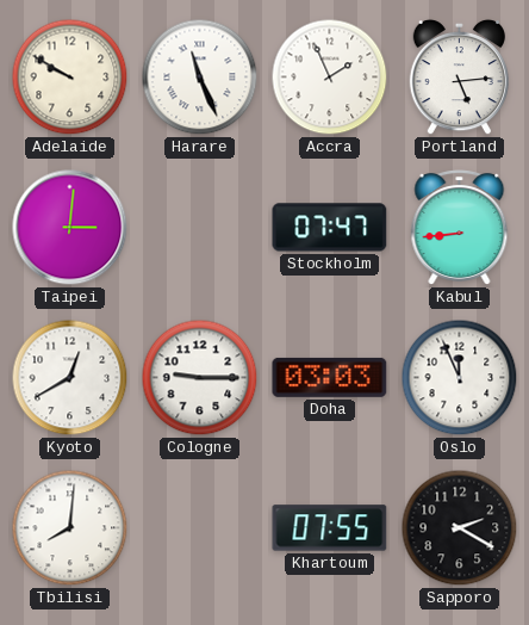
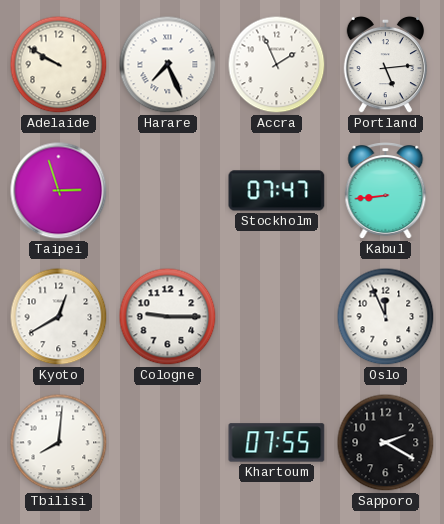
Harare: 11:26 -> 7:26
Taipei: 3:01 -> 2:57
Doha: 03:03 -> none
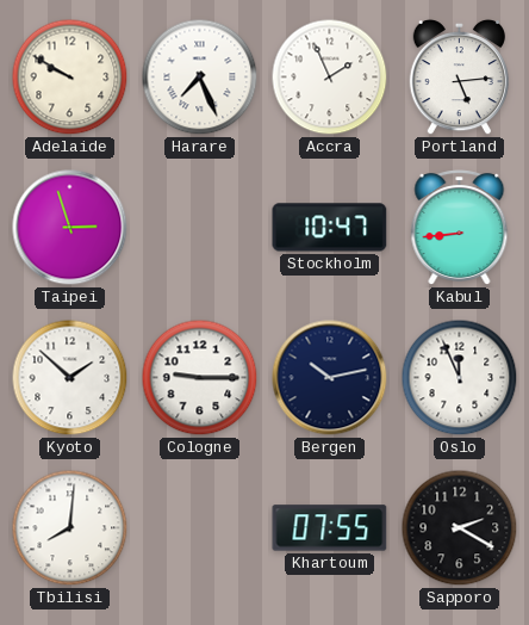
Stockholm: 07:47 -> 10:47
Kyoto: 12:40 -> 1:52
Bergen: none -> 10:13
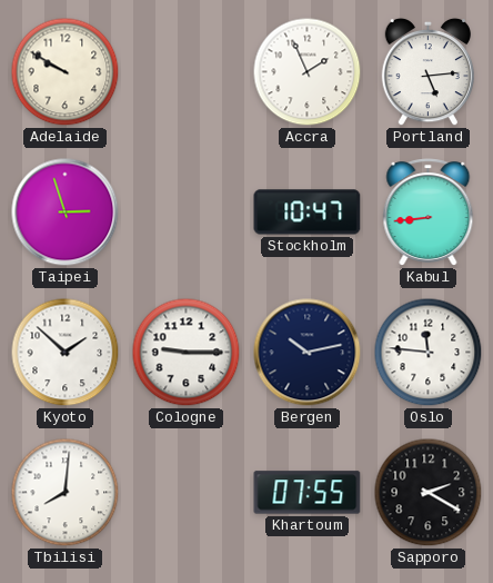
Harare: 7:26 -> none
Oslo: 11:56 -> 11:46
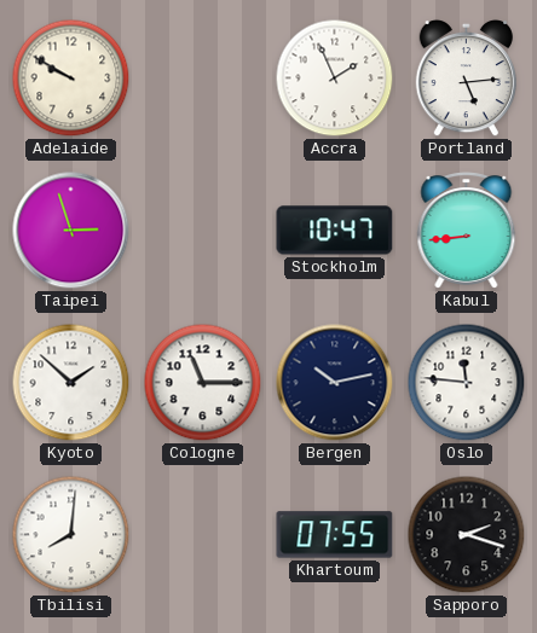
Cologne: 9:15 -> 11:15
Sapporo: 2:20 -> 2:18
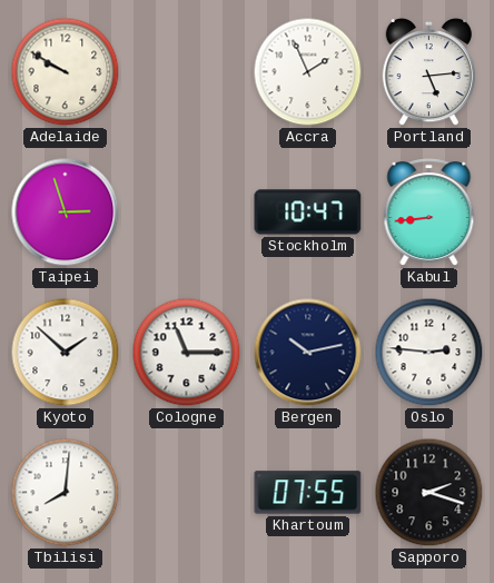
Oslo: 11:46 -> 2:46
